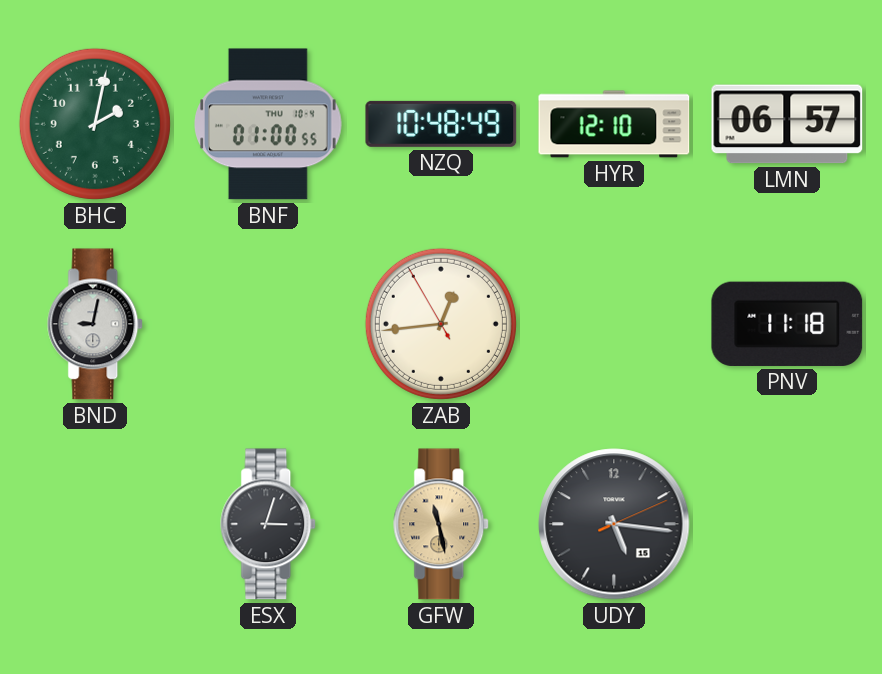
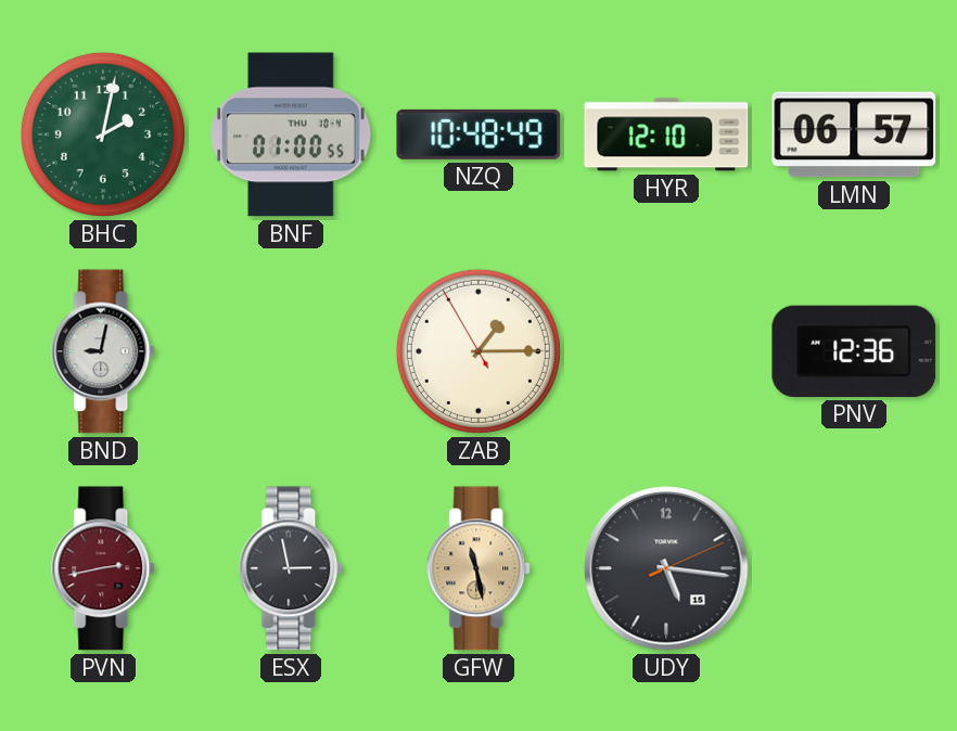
ZAB: 12:43 -> 1:14
PNV: 11:18 -> 12:36
PVN: none -> 2:43
ESX: 3:03 -> 2:58
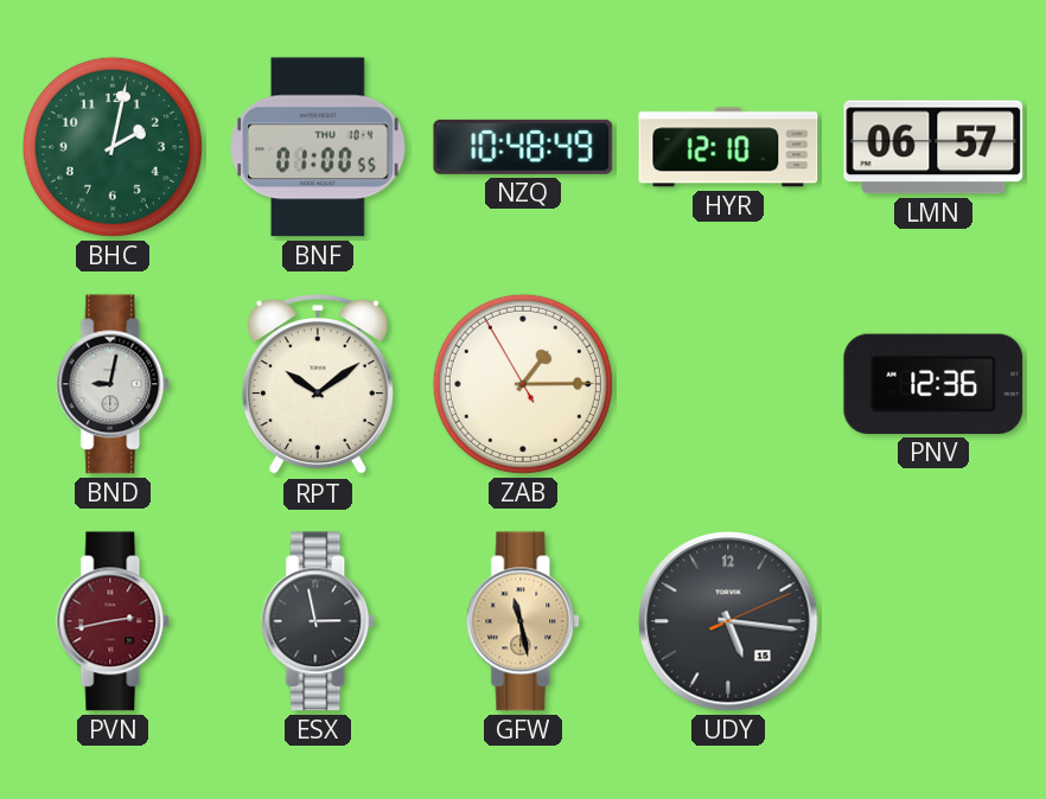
RPT: none -> 10:09
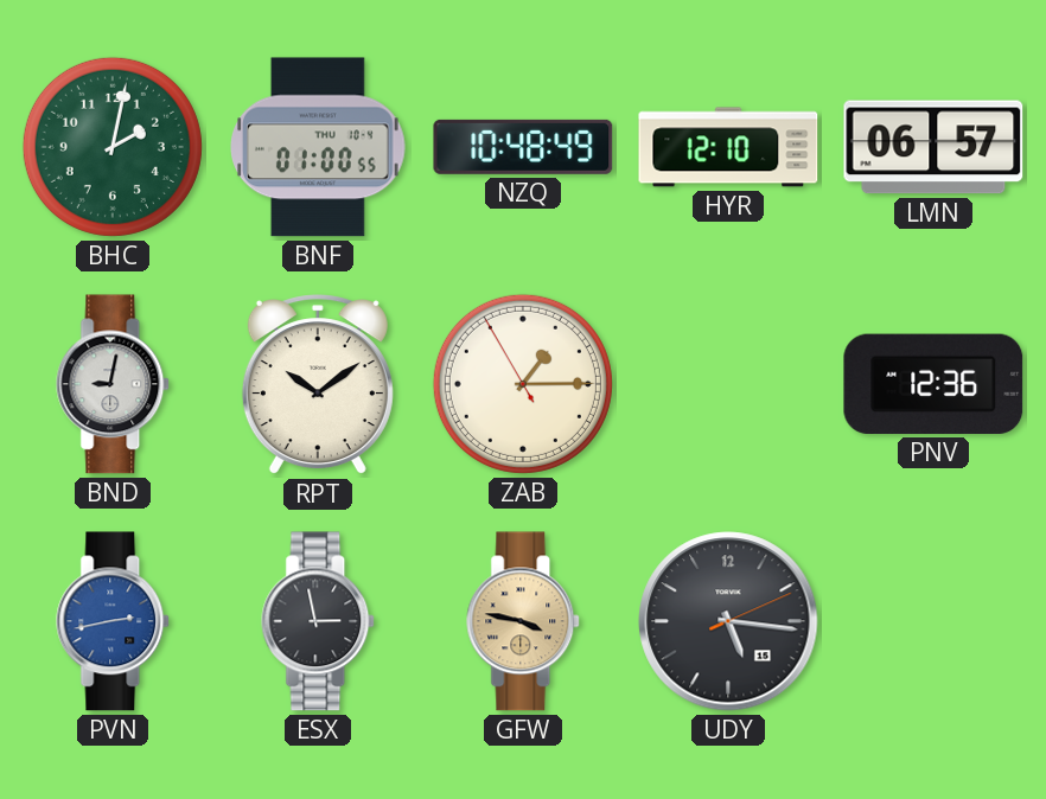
PVN dial: burgundy -> blue
GFW: 11:28 -> 3:47
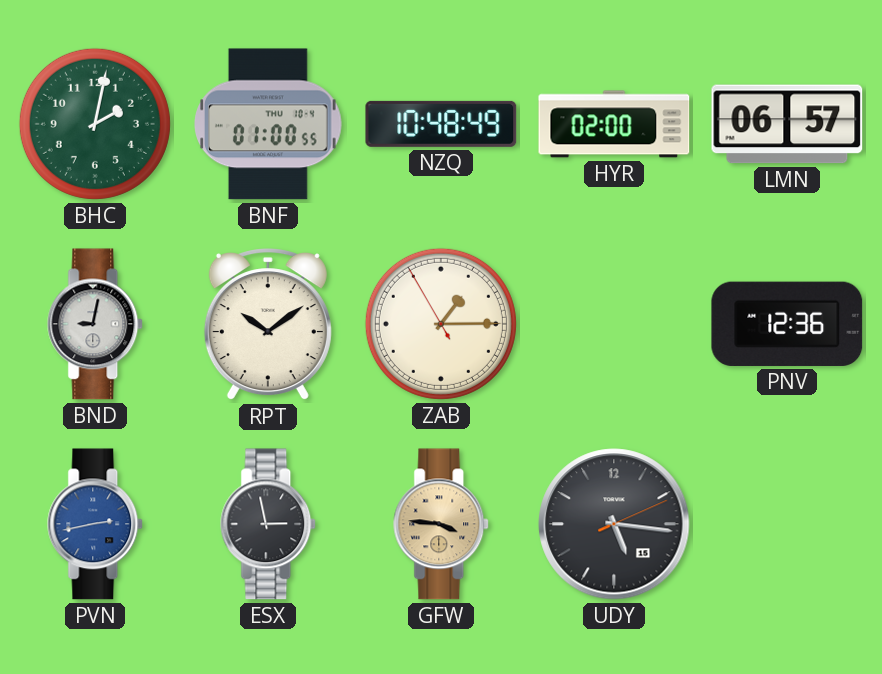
HYR: 12:10 -> 02:00
GFW: 3:47 -> 3:46
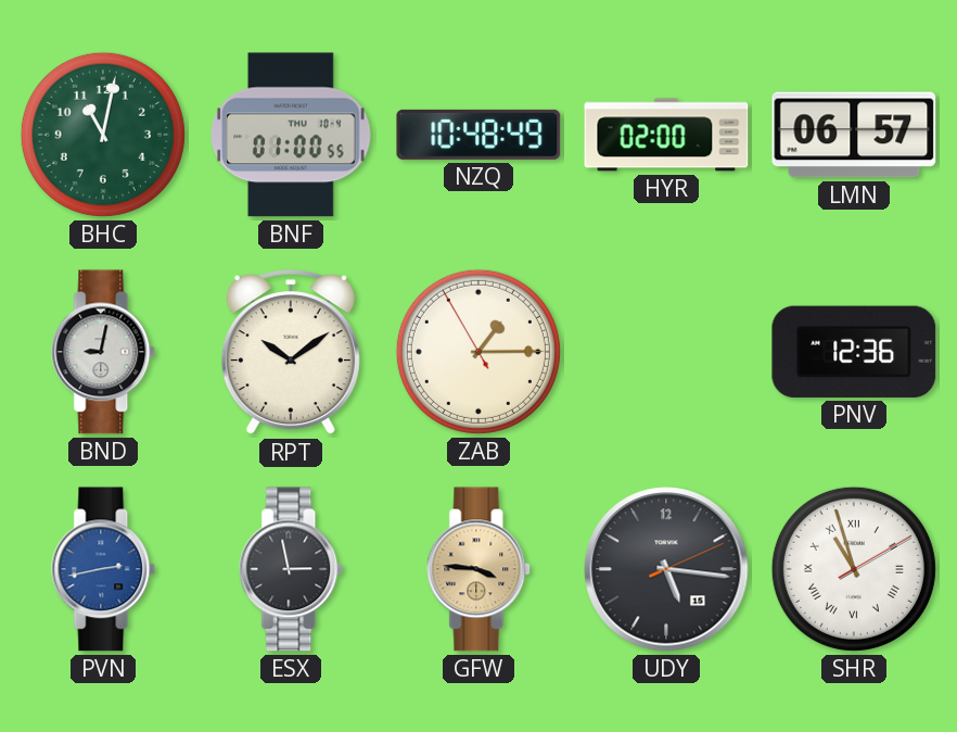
BHC: 2:02 -> 11:02
SHR: none -> 10:57
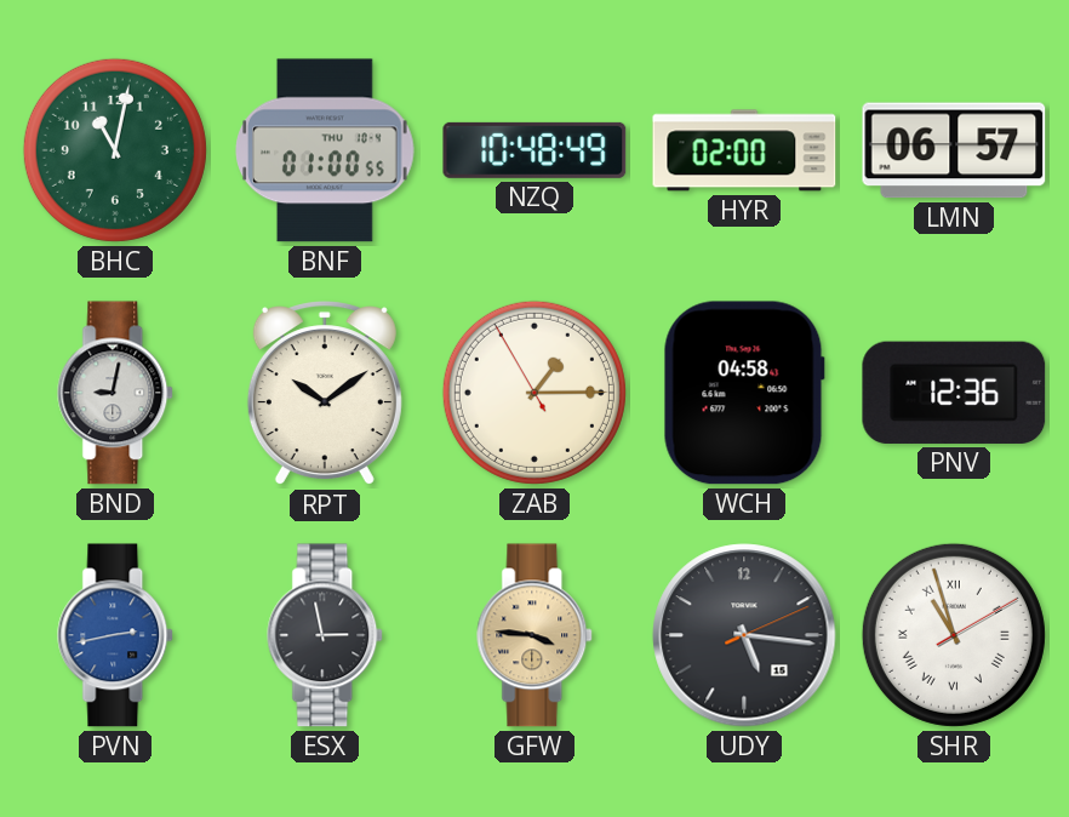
WCH: none -> 04:58
